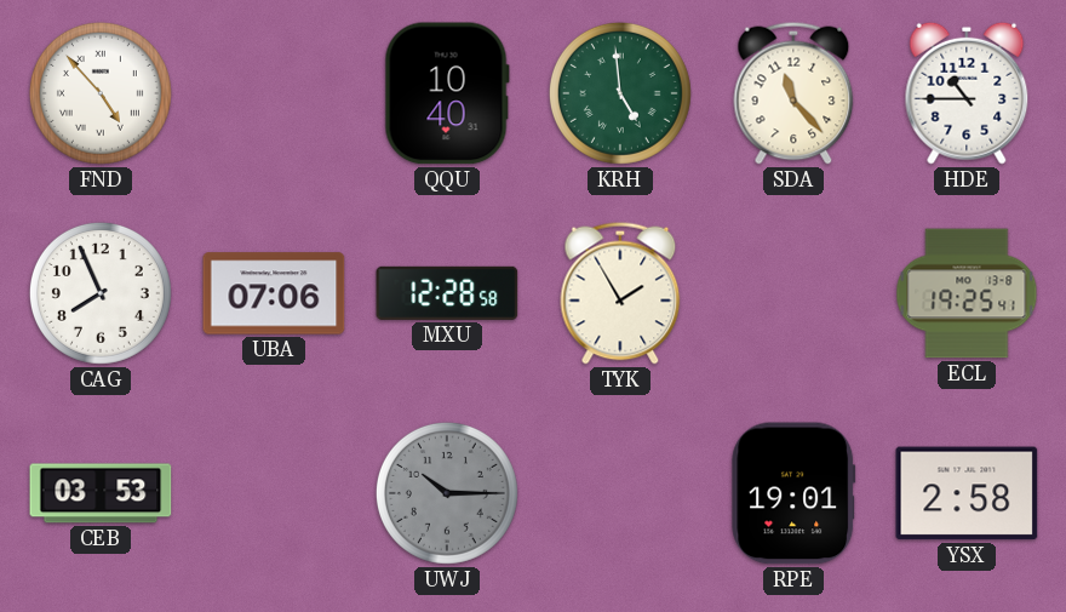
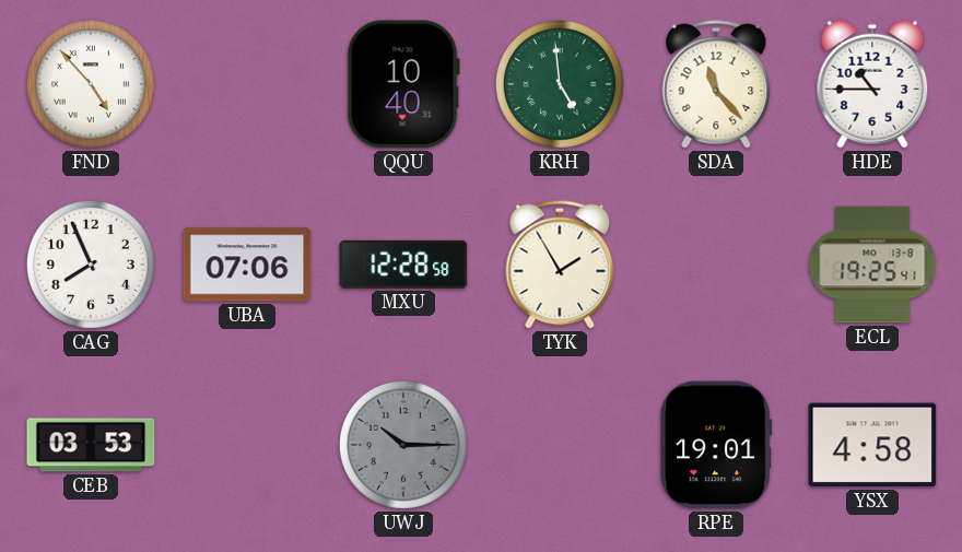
YSX: 2:58 -> 4:58
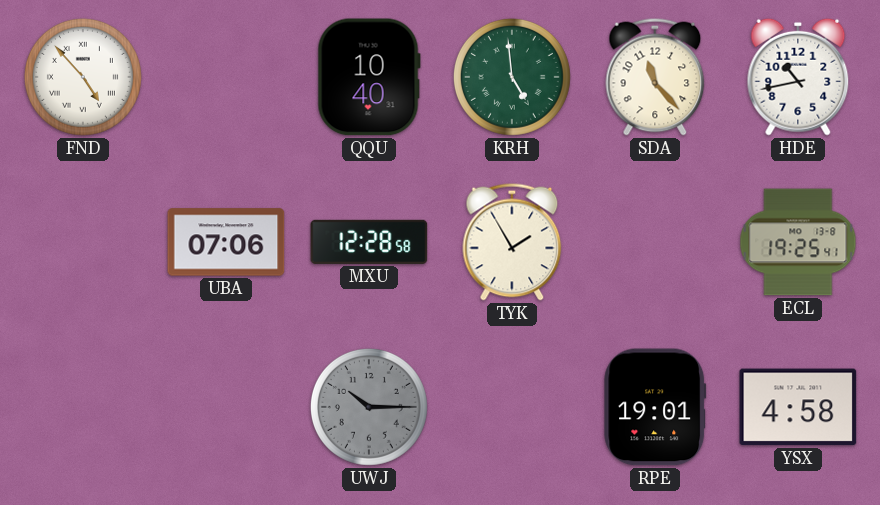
HDE: 10:45 -> 10:43
CAG: 7:56 -> none
CEB: 03:53 -> none
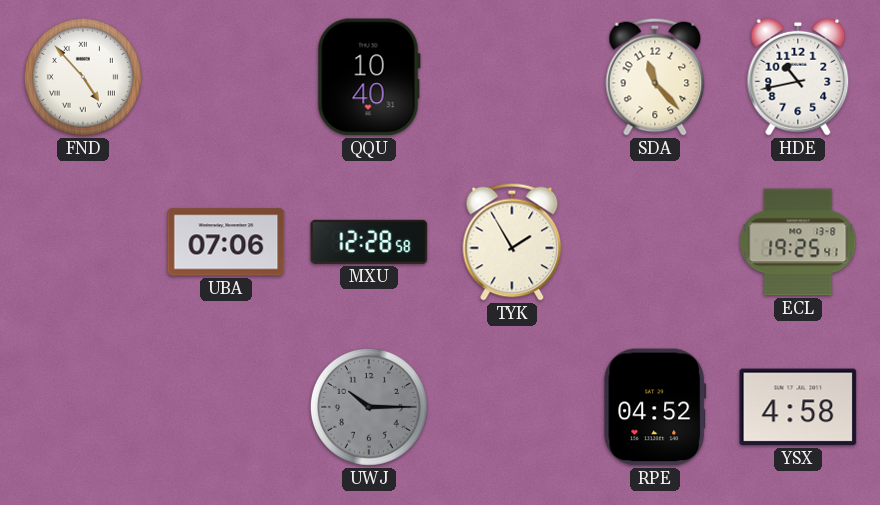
KRH: 4:59 -> none
RPE: 19:01 -> 04:52
